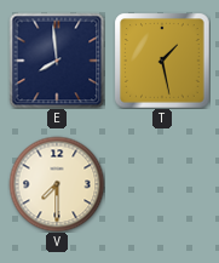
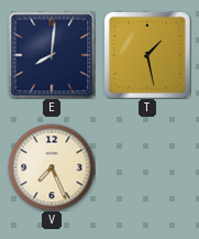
E: 7:59 -> 8:01
V: 7:30 -> 7:26
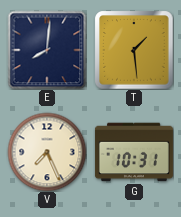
T: 1:28 -> 1:29
G: none -> 10:31
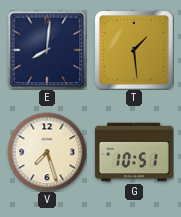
V: 7:26 -> 7:27
G: 10:31 -> 10:51
